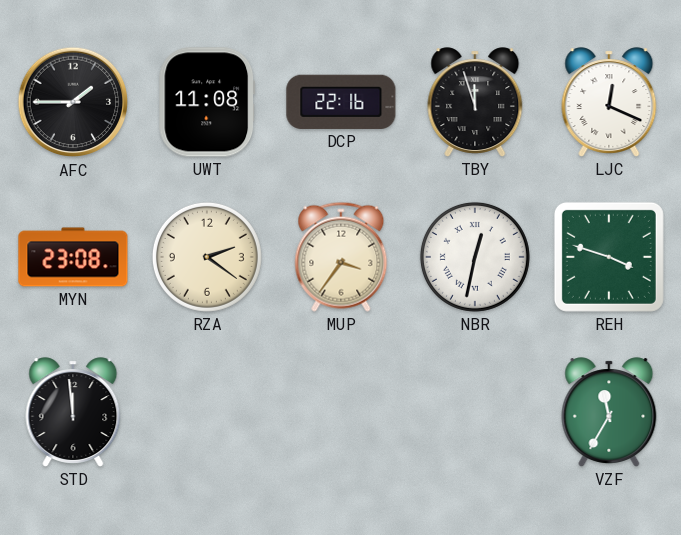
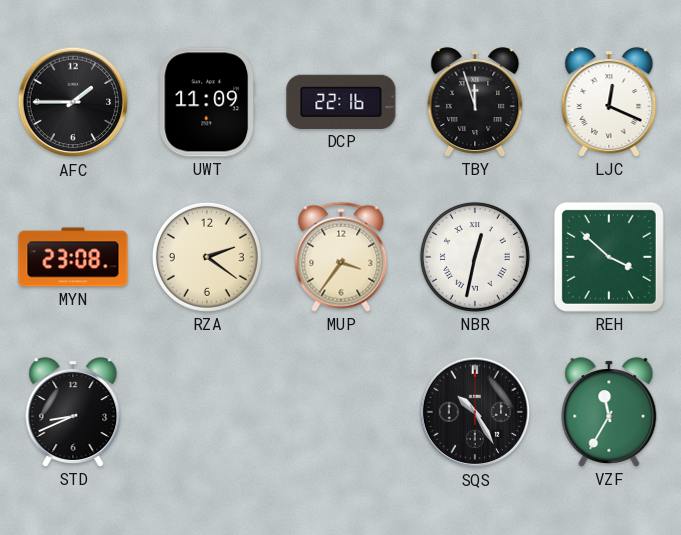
UWT: 11:08 -> 11:09
REH: 3:48 -> 3:52
STD: 11:59 -> 8:41
SQS: none -> 10:25
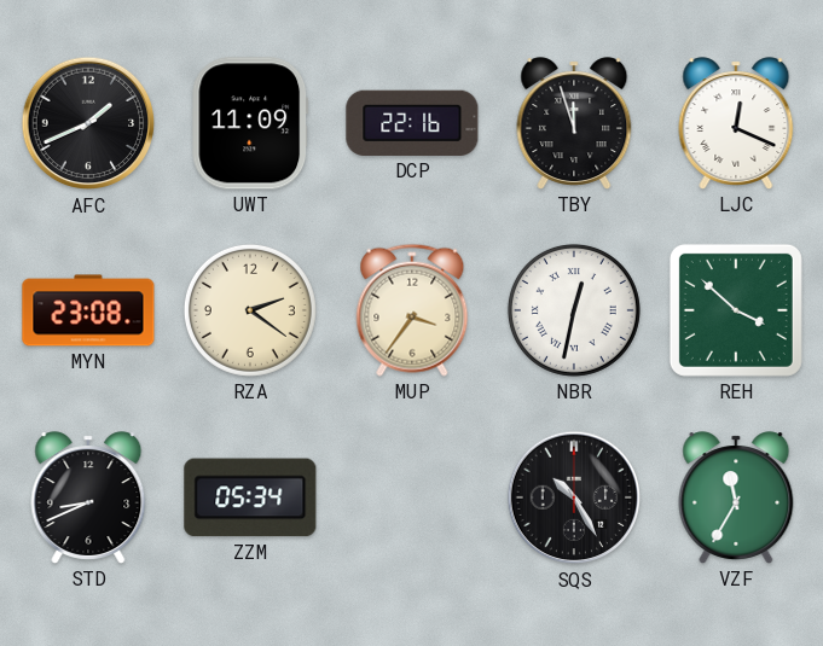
AFC: 1:45 -> 1:41
ZZM: none -> 05:34
